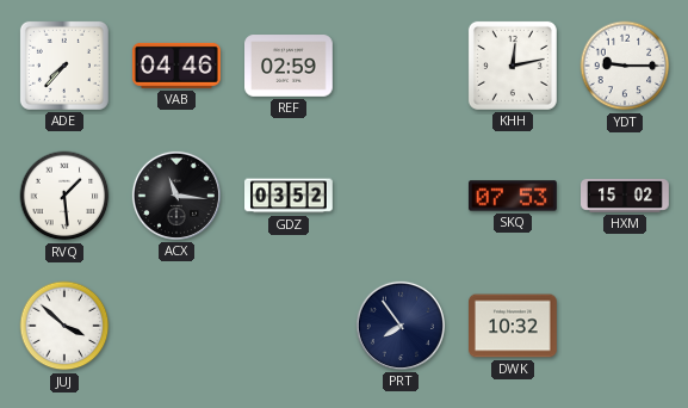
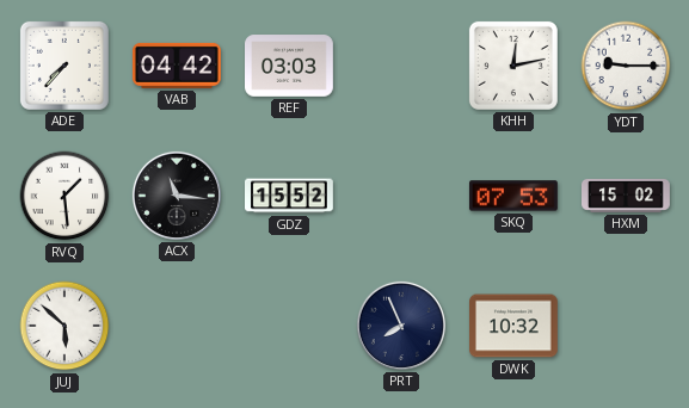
VAB: 04:46 -> 04:42
REF: 02:59 -> 03:03
GDZ: 03:52 -> 15:52
JUJ: 3:52 -> 5:52
PRT: 7:54 -> 7:56
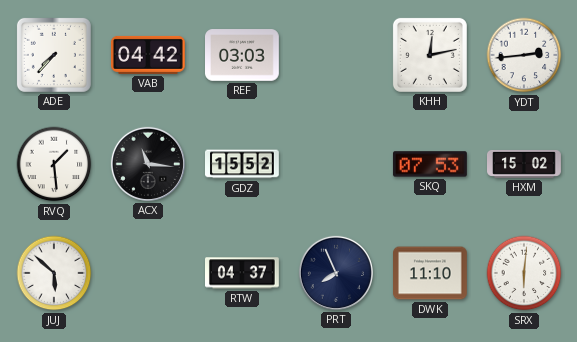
YDT: 9:15 -> 2:44
RTW: none -> 04:37
DWK: 10:32 -> 11:10
SRX: none -> 6:01
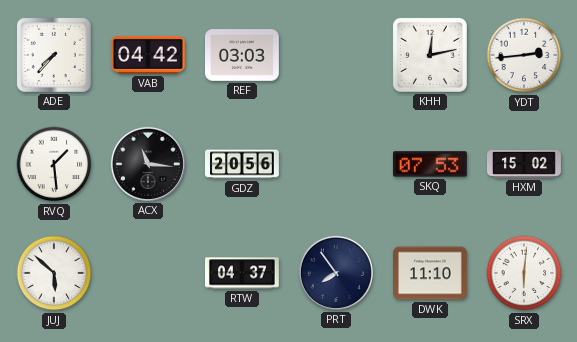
GDZ: 15:52 -> 20:56
PRT: 7:56 -> 7:54
